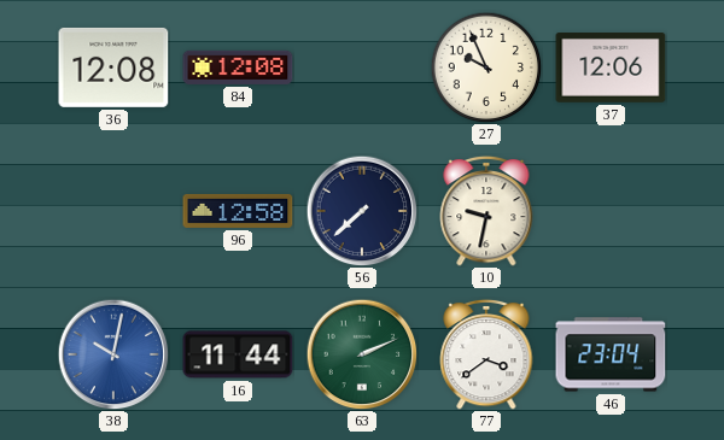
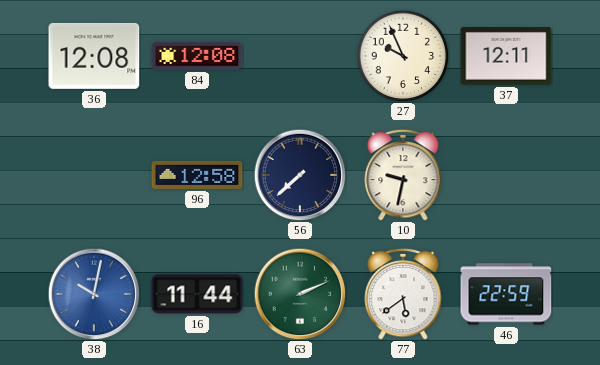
37: 12:06 -> 12:11
77: 3:39 -> 5:39
46: 23:04 -> 22:59
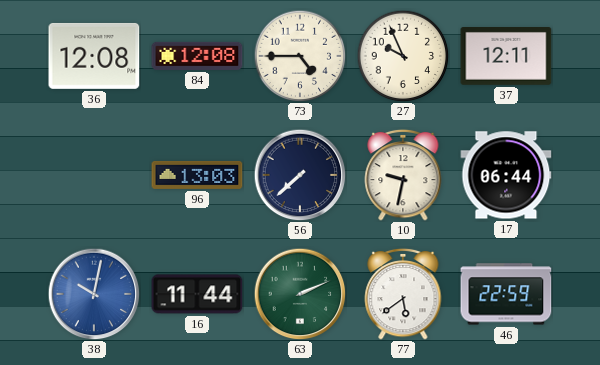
73: none -> 4:45
96: 12:58 -> 13:03
17: none -> 06:44
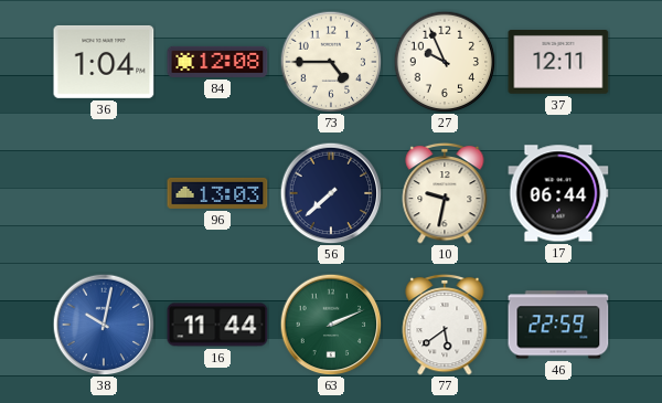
36: 12:08 -> 1:04
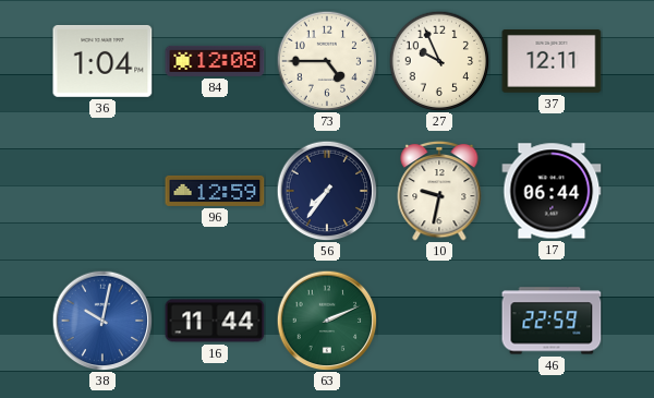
96: 13:03 -> 12:59
56: 7:38 -> 7:36
77: 5:39 -> none
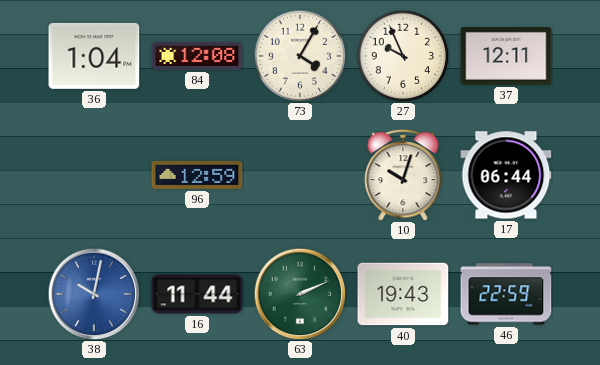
73: 4:45 -> 4:05
56: 7:36 -> none
10: 9:32 -> 10:03
40: none -> 19:43
